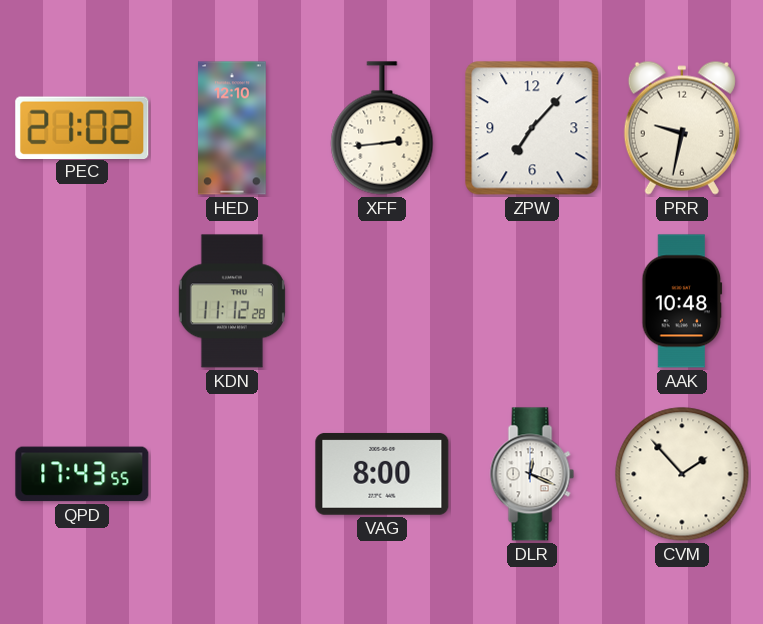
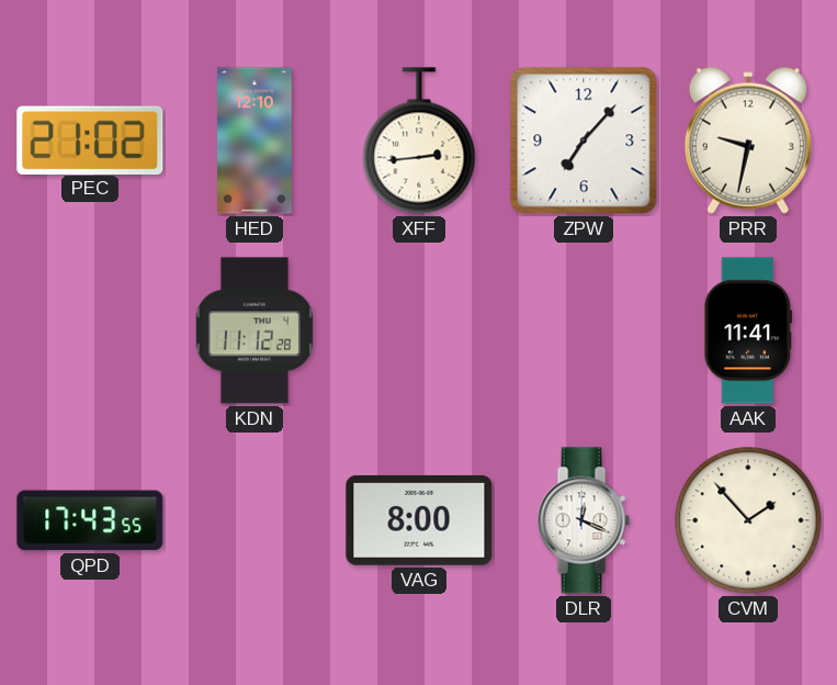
AAK: 10:48 -> 11:41
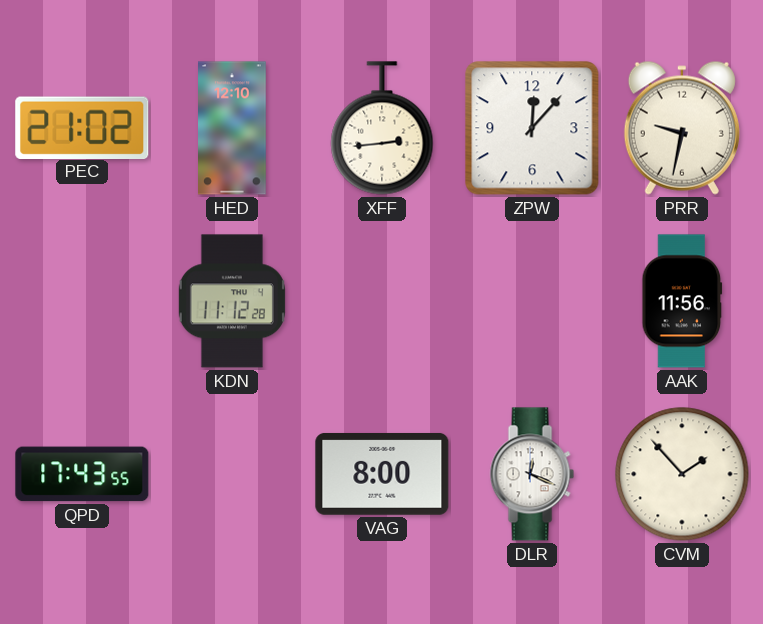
ZPW: 7:07 -> 12:07
AAK: 11:41 -> 11:56
